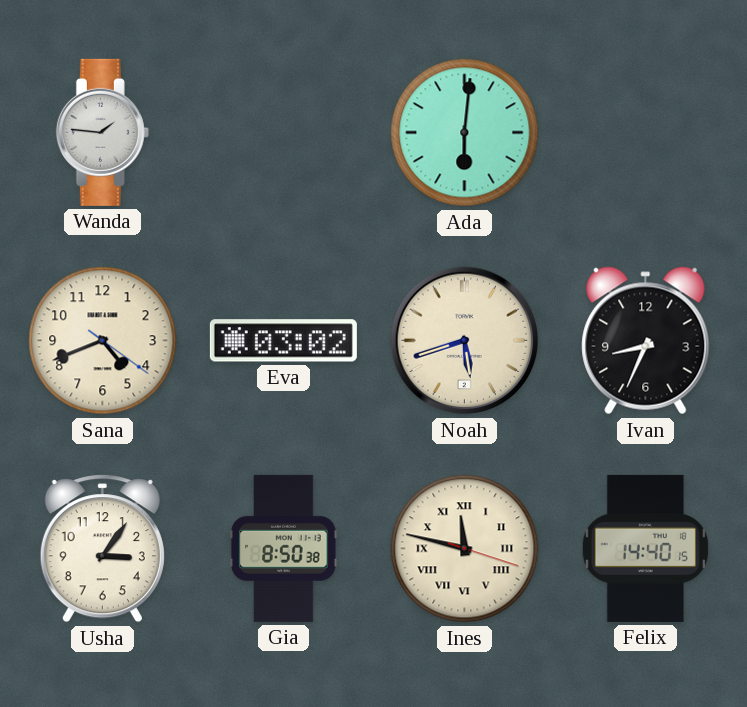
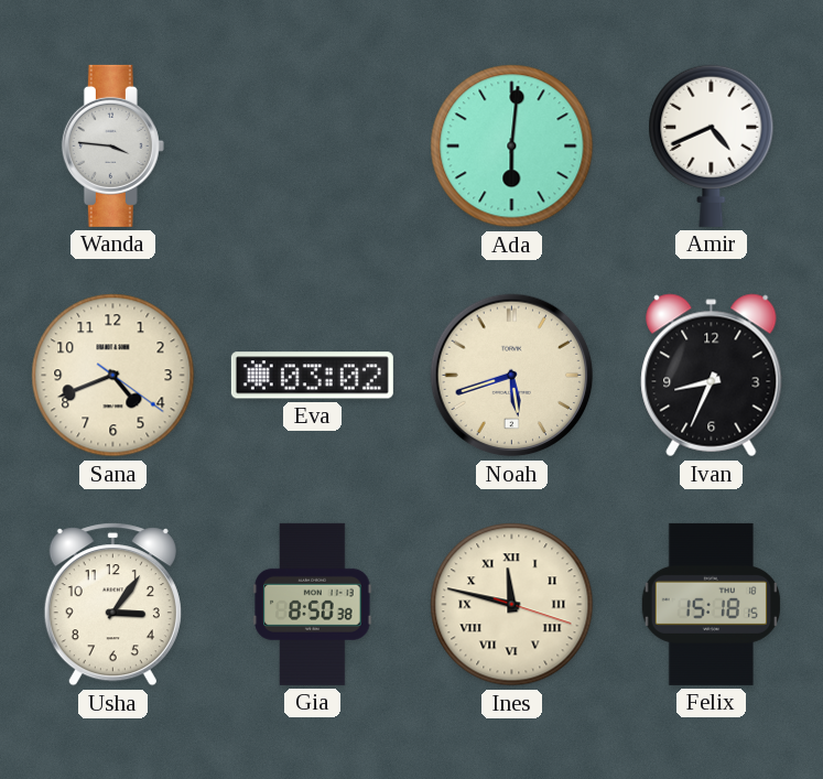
Wanda: 1:46 -> 3:46
Amir: none -> 4:41
Felix: 14:40 -> 15:18
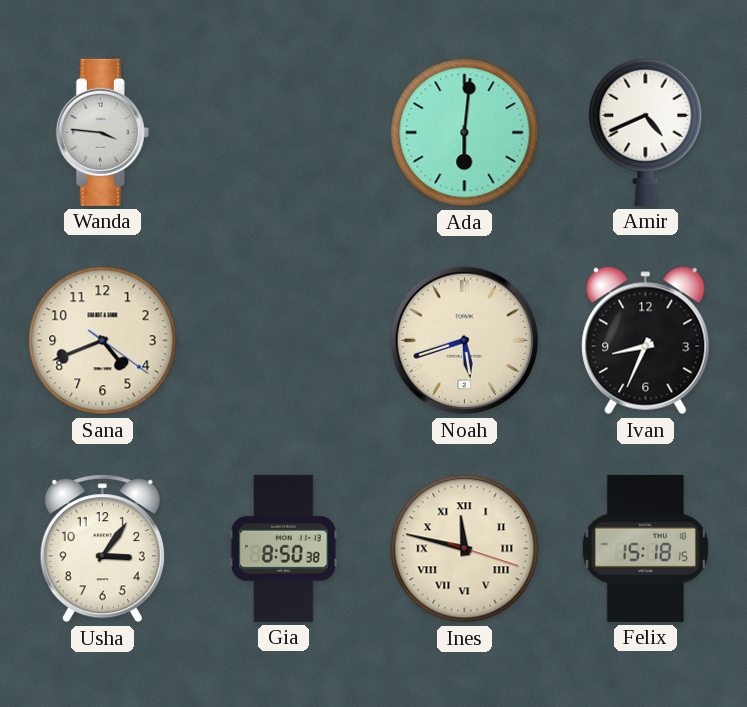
Eva: 03:02 -> none
